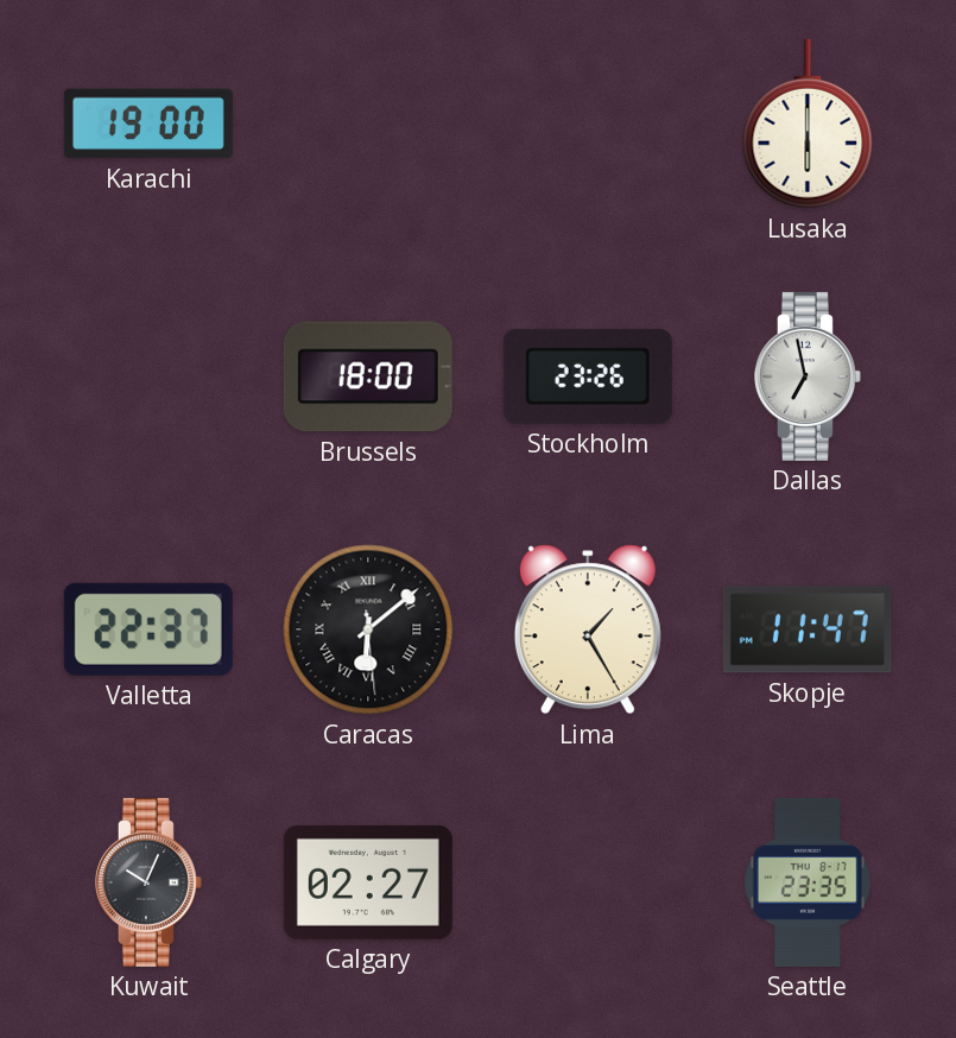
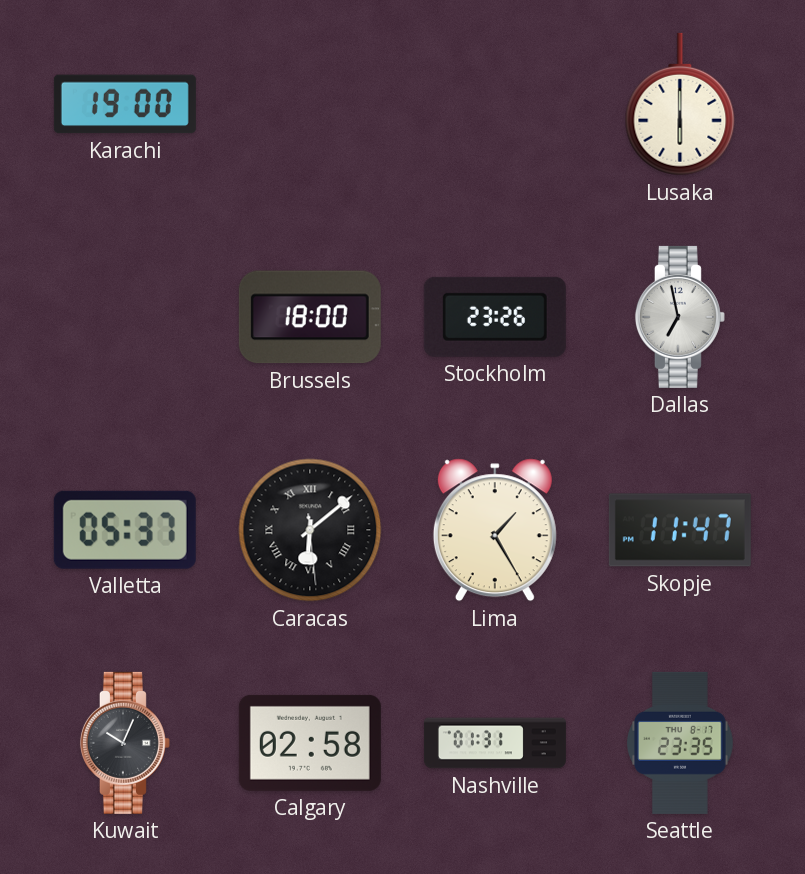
Valletta: 22:37 -> 05:37
Calgary: 02:27 -> 02:58
Nashville: none -> 01:31
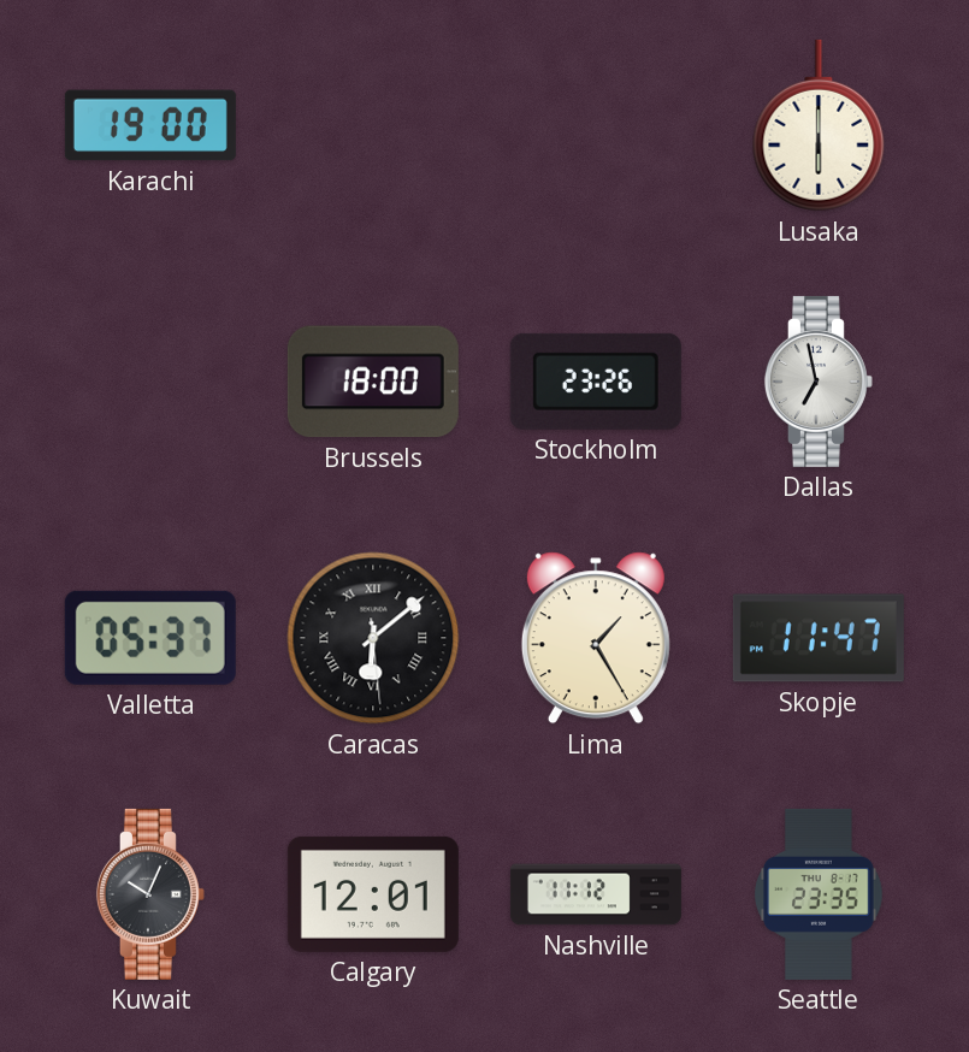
Calgary: 02:58 -> 12:01
Nashville: 01:31 -> 11:12
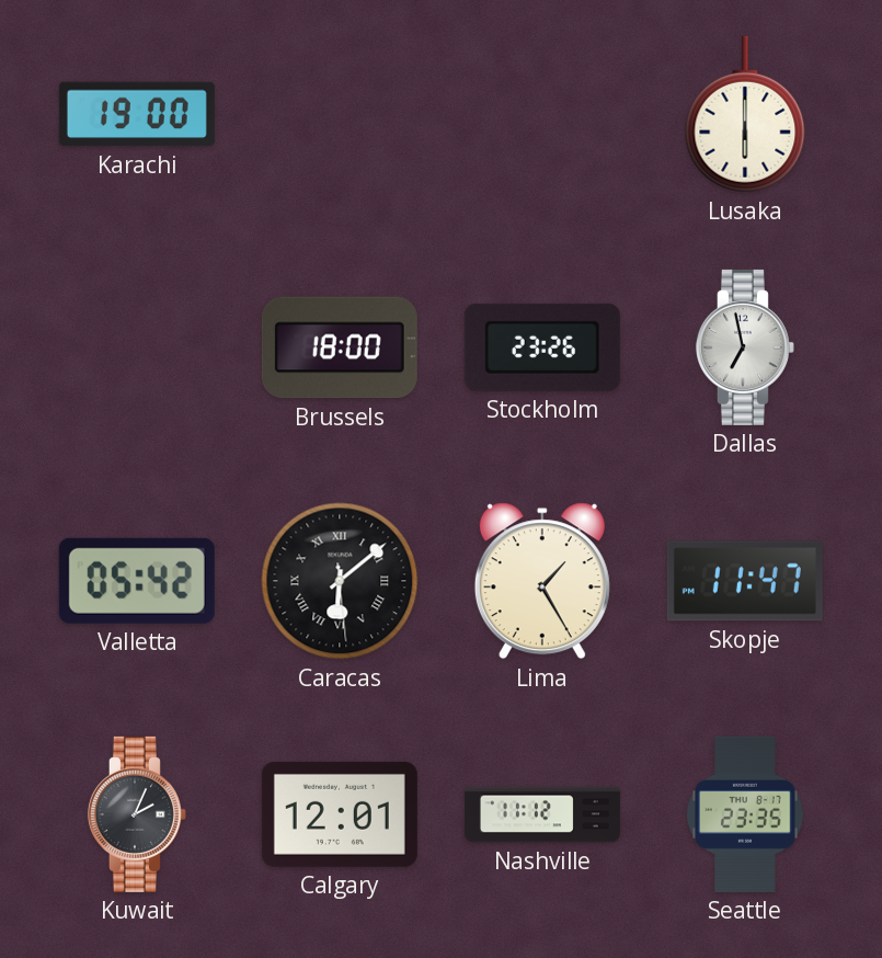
Valletta: 05:37 -> 05:42
Kuwait: 10:04 -> 2:04
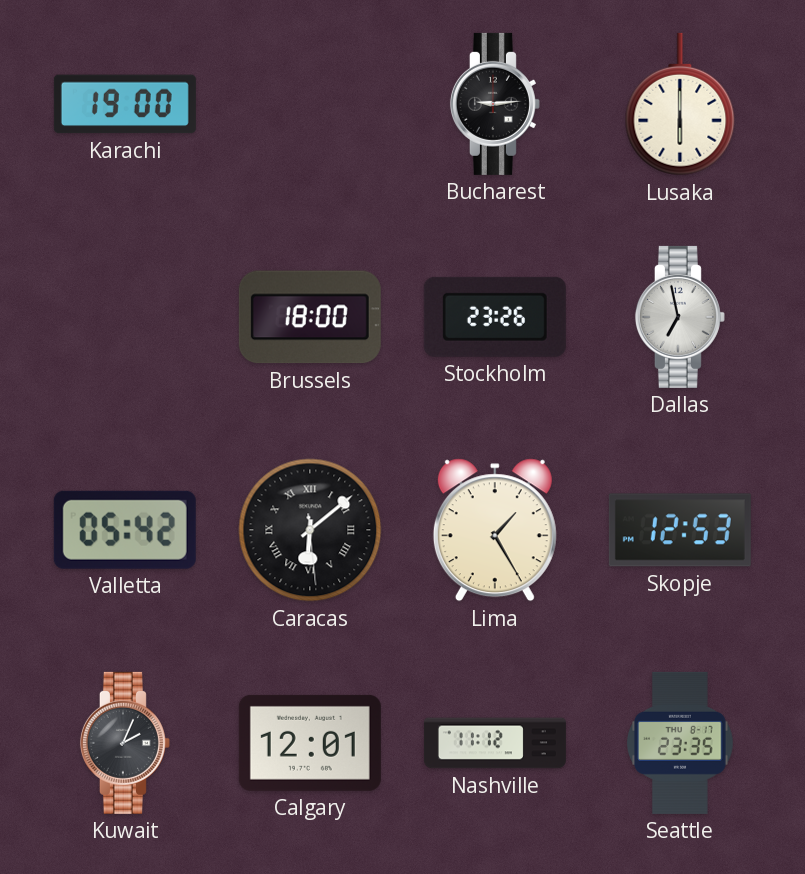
Bucharest: none -> 9:14
Skopje: 11:47 -> 12:53
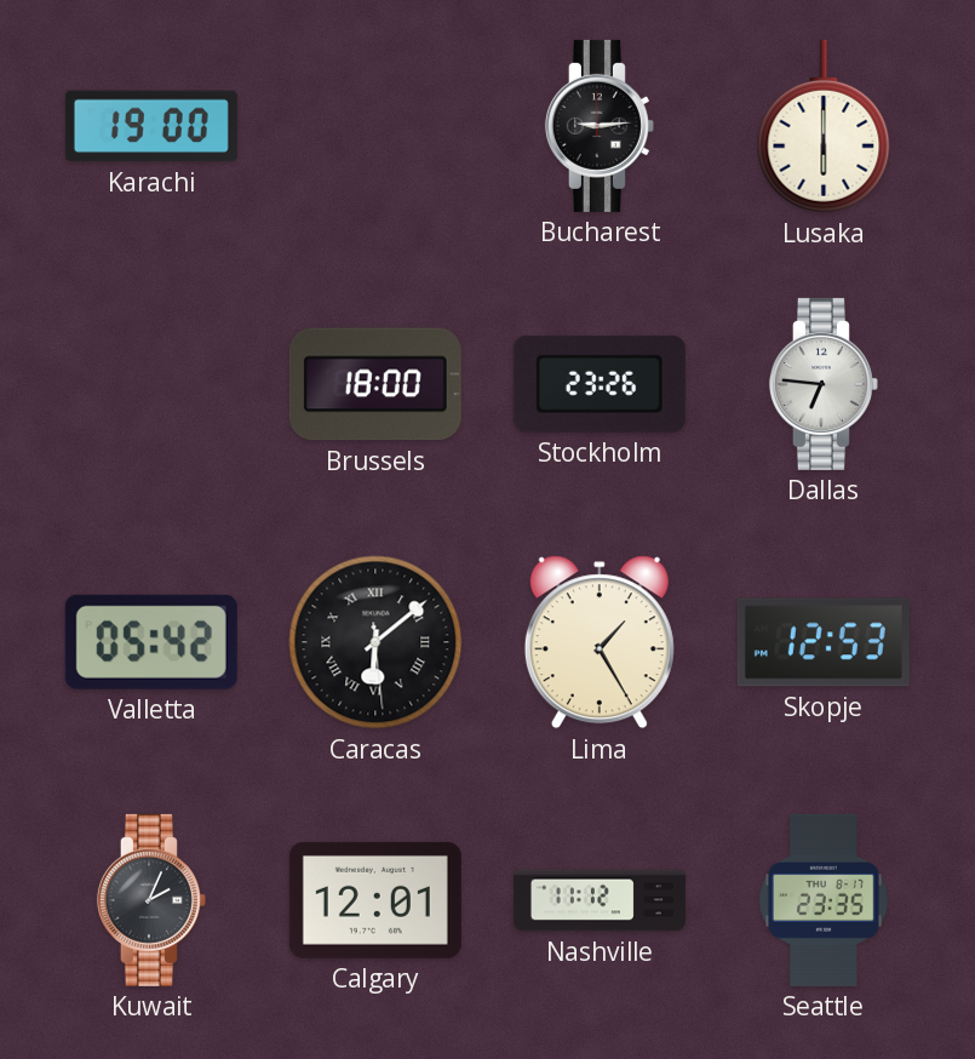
Dallas: 6:58 -> 6:46
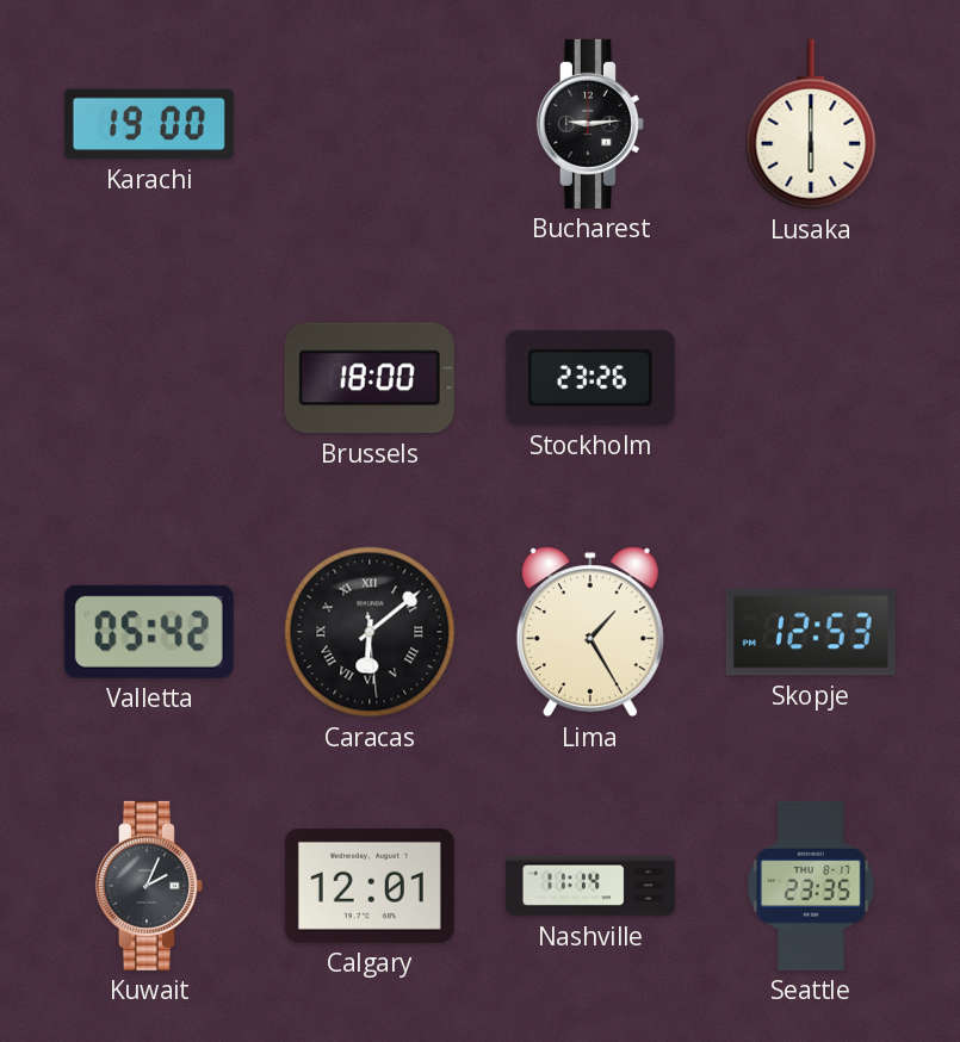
Dallas: 6:46 -> none
Nashville: 11:12 -> 11:14
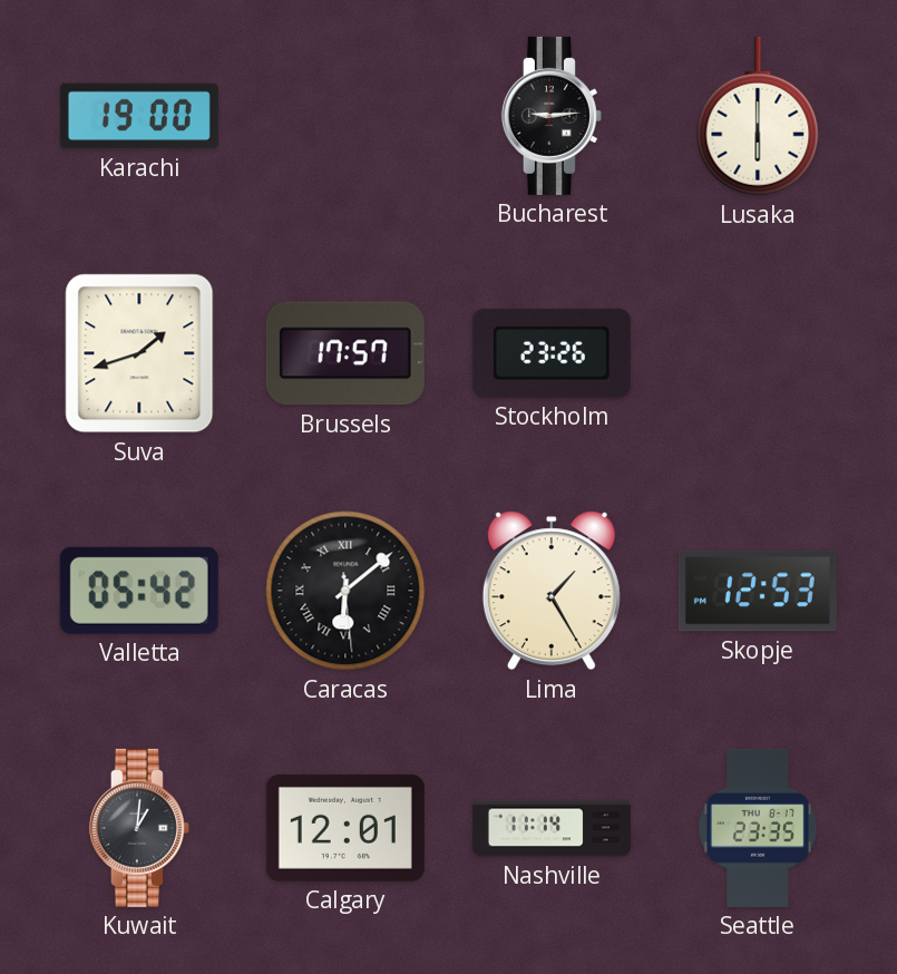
Suva: none -> 1:42
Brussels: 18:00 -> 17:57
Kuwait: 2:04 -> 1:01
